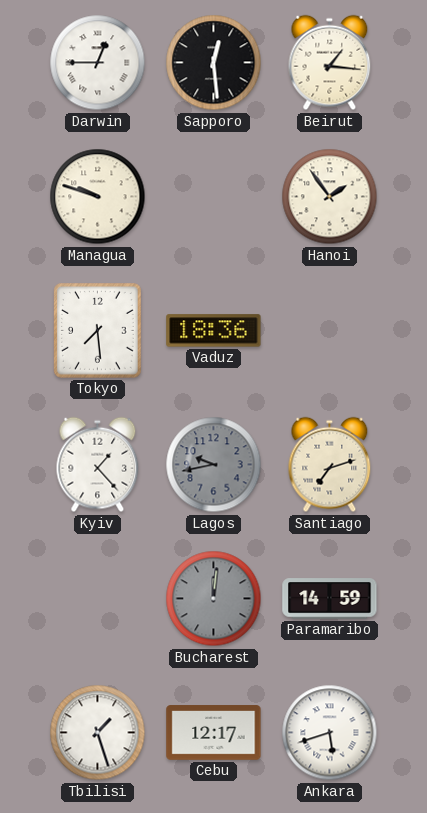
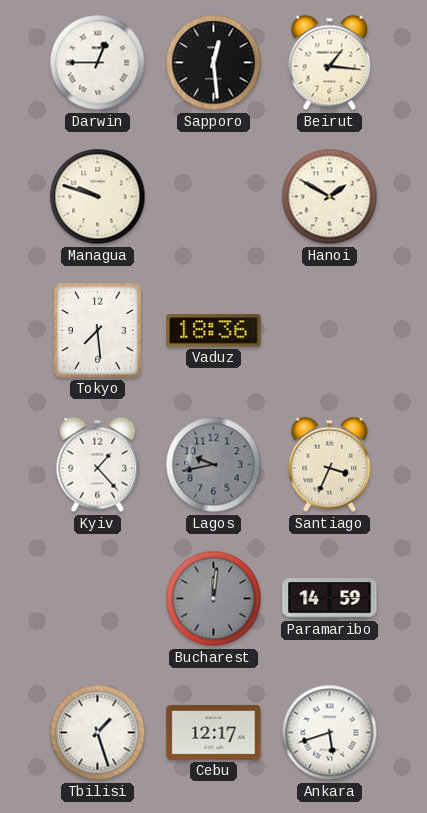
Hanoi: 1:54 -> 1:50
Santiago: 7:12 -> 3:34
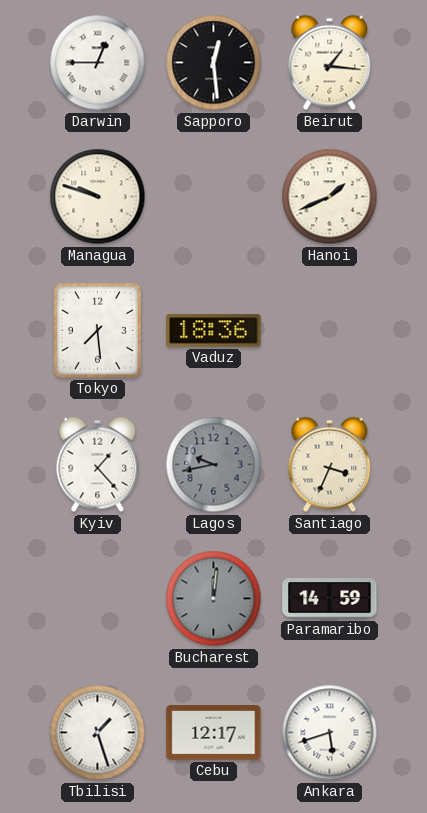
Hanoi: 1:50 -> 1:41
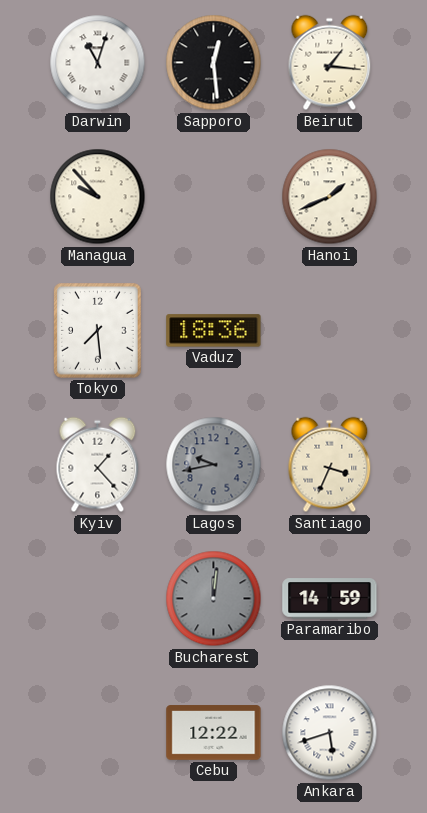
Darwin: 12:45 -> 11:03
Managua: 9:48 -> 9:53
Tbilisi: 1:27 -> none
Cebu: 12:17 -> 12:22
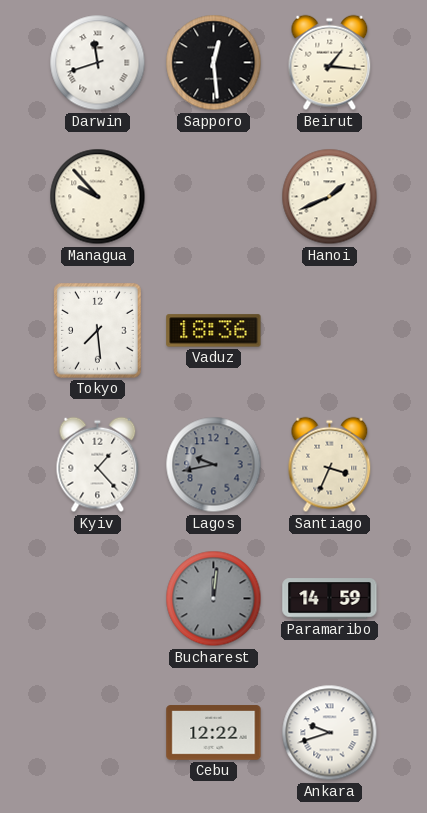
Darwin: 11:03 -> 11:42
Ankara: 5:42 -> 9:42
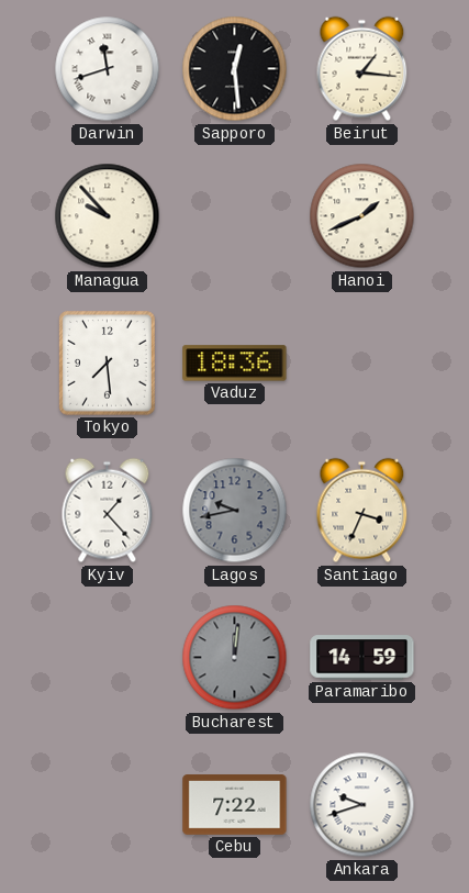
Cebu: 12:22 -> 7:22
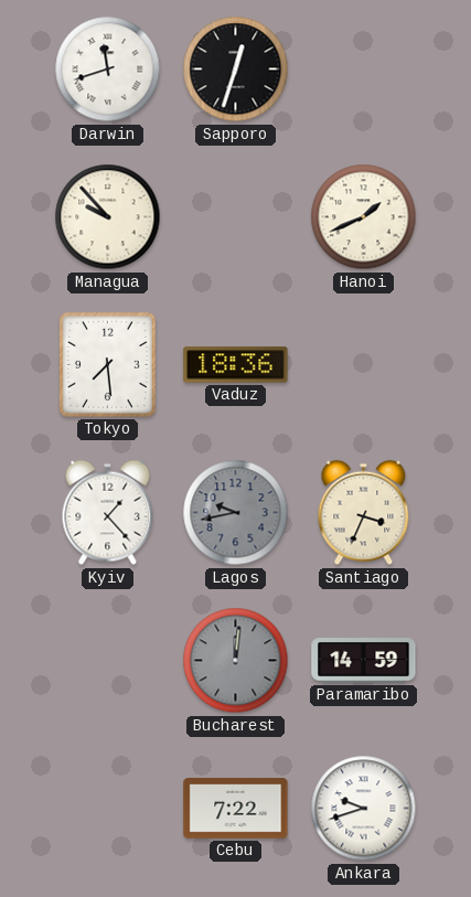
Sapporo: 12:29 -> 12:33
Beirut: 1:16 -> none
